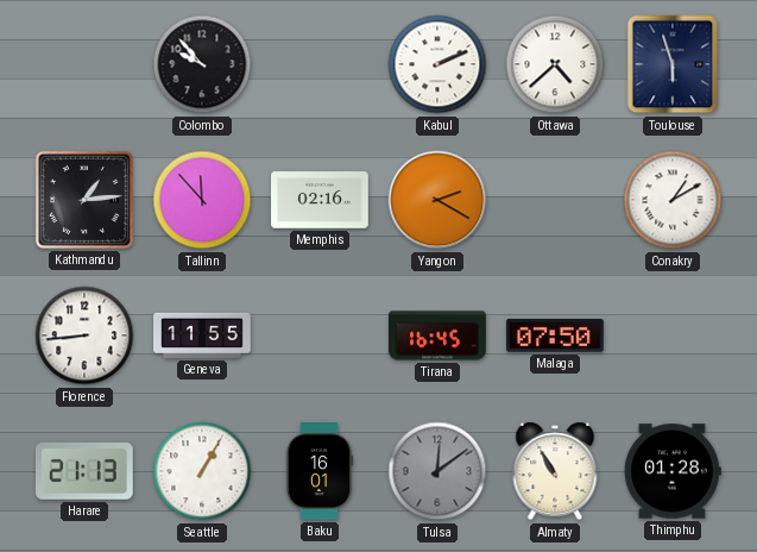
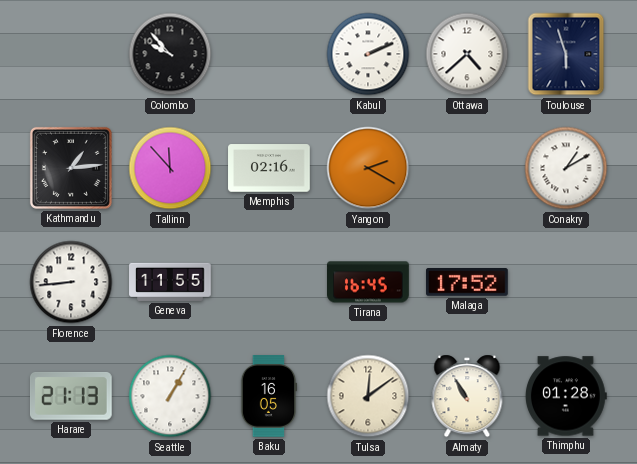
Malaga: 07:50 -> 17:52
Baku: 16:01 -> 16:05
Tulsa dial: grey -> cream
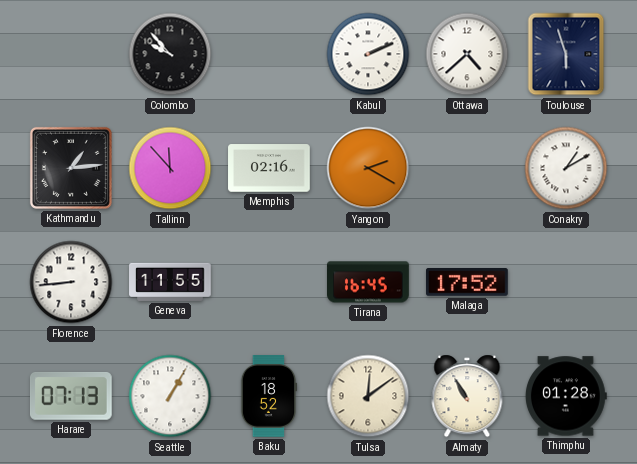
Harare: 21:13 -> 07:13
Baku: 16:05 -> 18:52
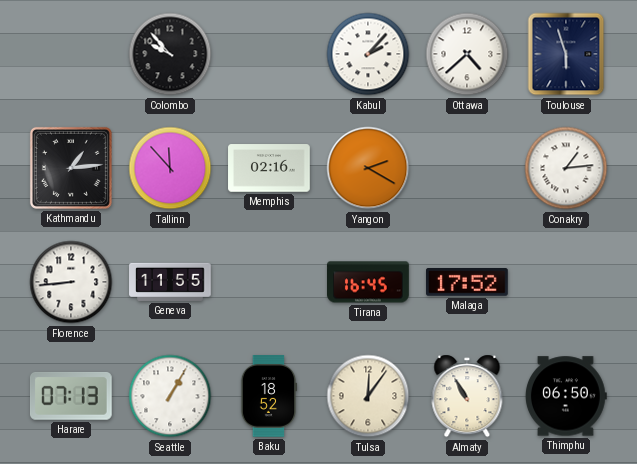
Kabul: 2:11 -> 2:07
Conakry: 1:10 -> 1:14
Tulsa: 12:09 -> 12:06
Thimphu: 01:28 -> 06:50
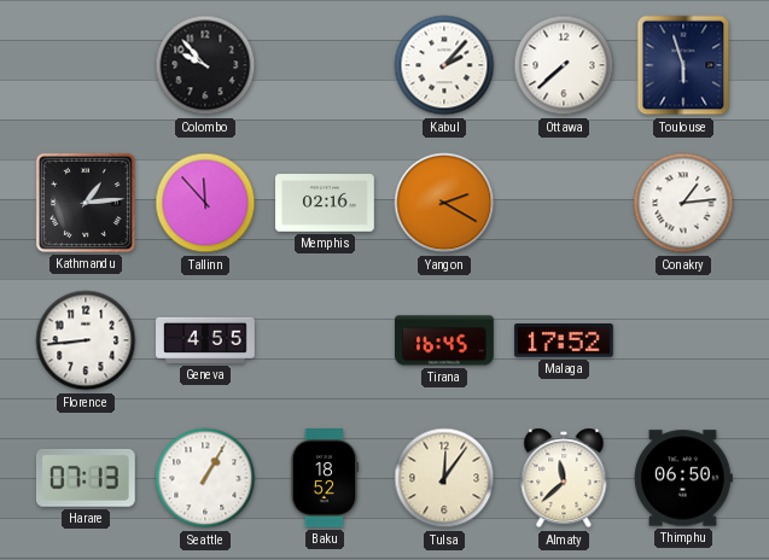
Ottawa: 4:38 -> 7:38
Geneva: 11:55 -> 4:55
Almaty: 10:55 -> 11:38
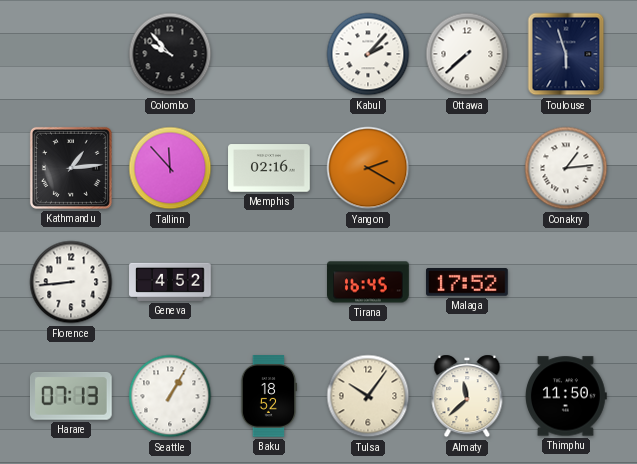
Geneva: 4:55 -> 4:52
Tulsa: 12:06 -> 10:06
Thimphu: 06:50 -> 11:50
